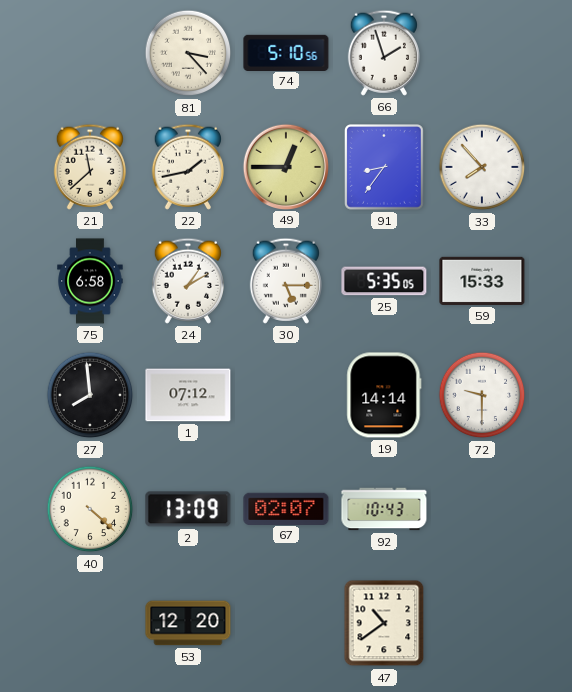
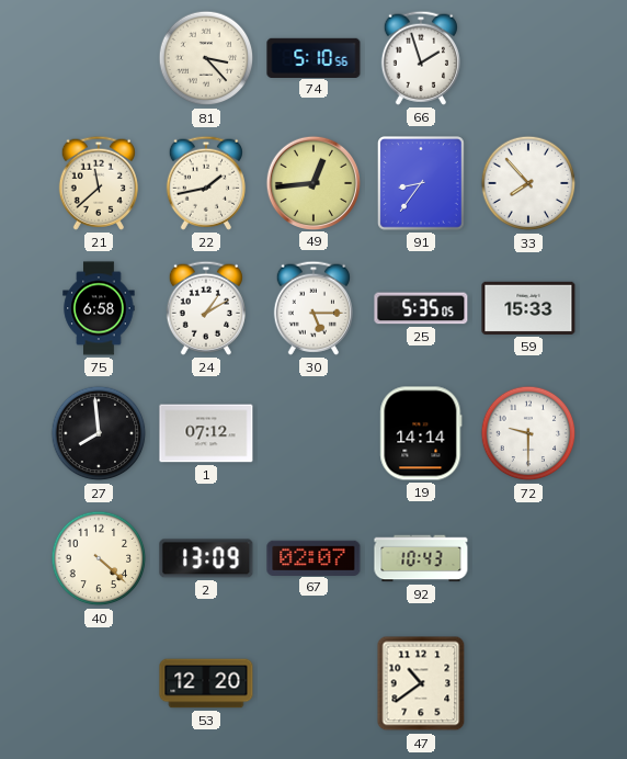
49: 12:45 -> 12:44
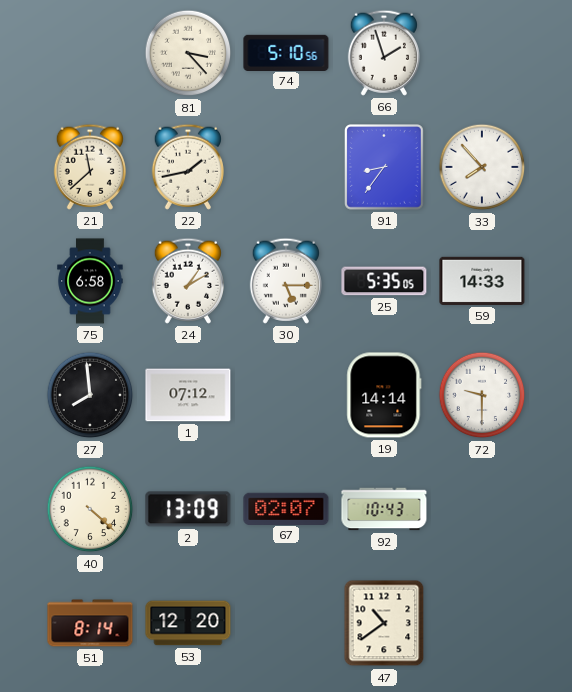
49: 12:44 -> none
59: 15:33 -> 14:33
51: none -> 8:14
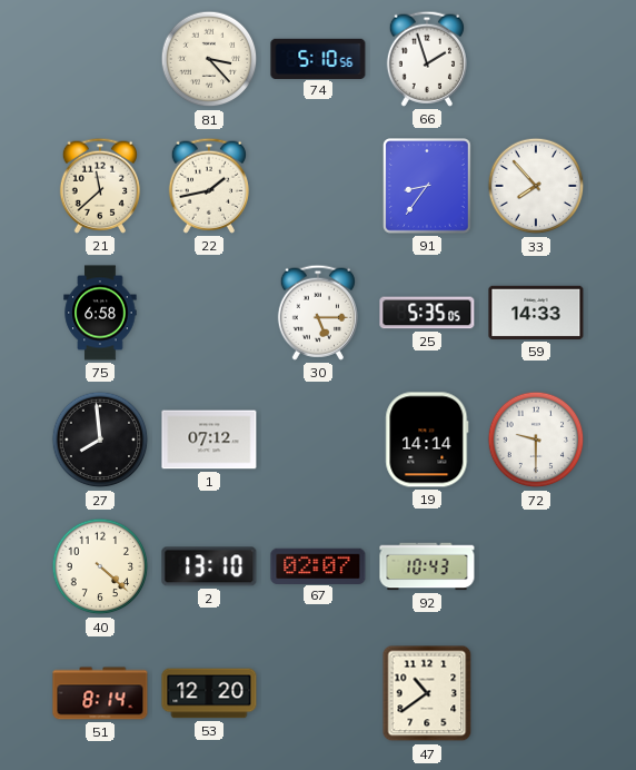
24: 1:10 -> none
2: 13:09 -> 13:10
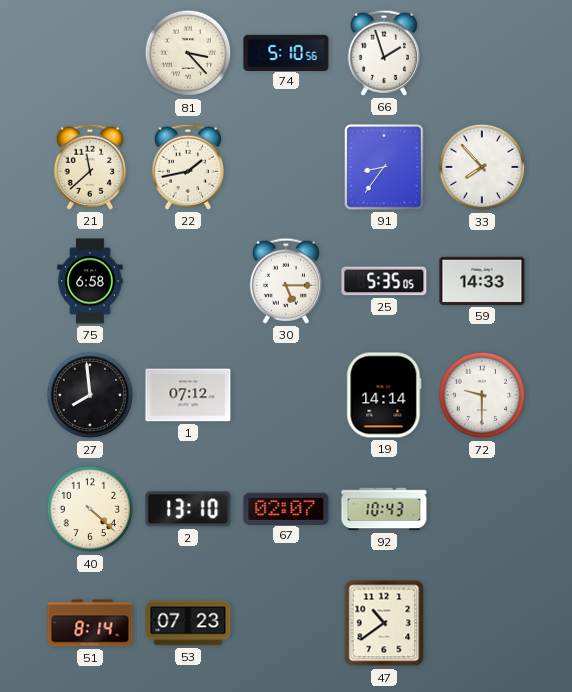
53: 12:20 -> 07:23
